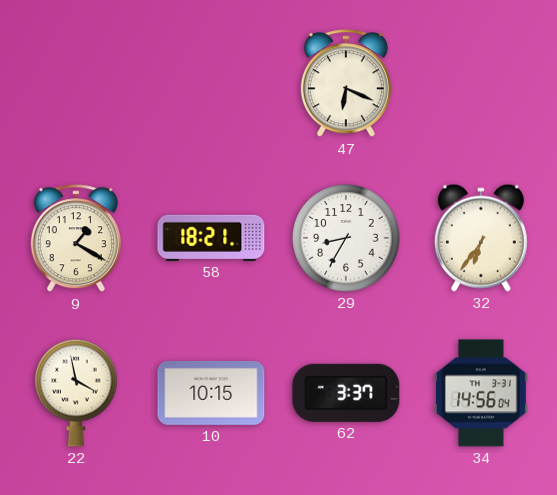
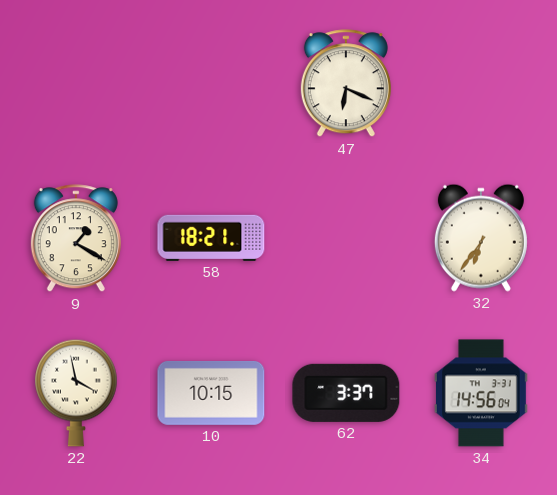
29: 8:35 -> none
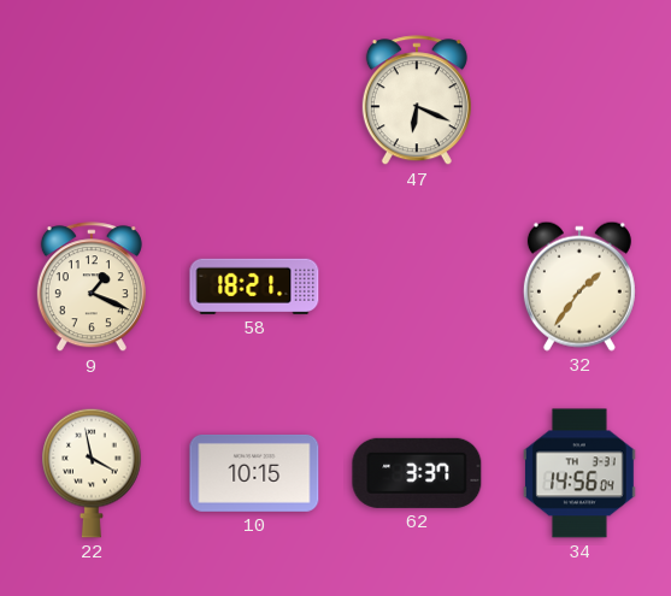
9: 1:20 -> 1:19
32: 6:36 -> 1:36
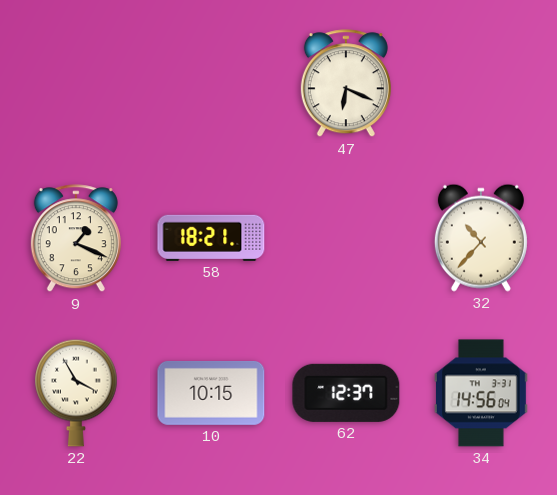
32: 1:36 -> 10:37
22: 3:58 -> 3:55
62: 3:37 -> 12:37
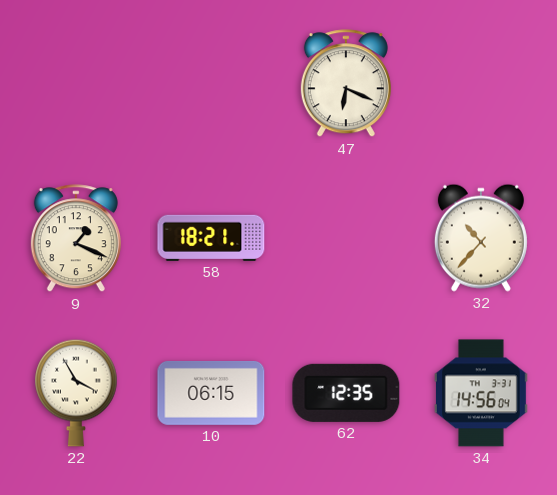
10: 10:15 -> 06:15
62: 12:37 -> 12:35
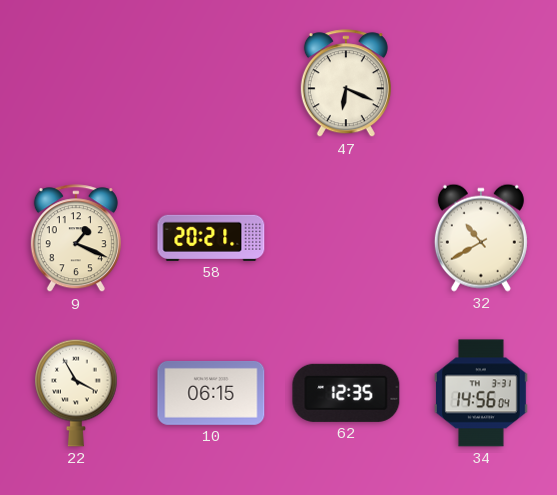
58: 18:21 -> 20:21
32: 10:37 -> 10:40
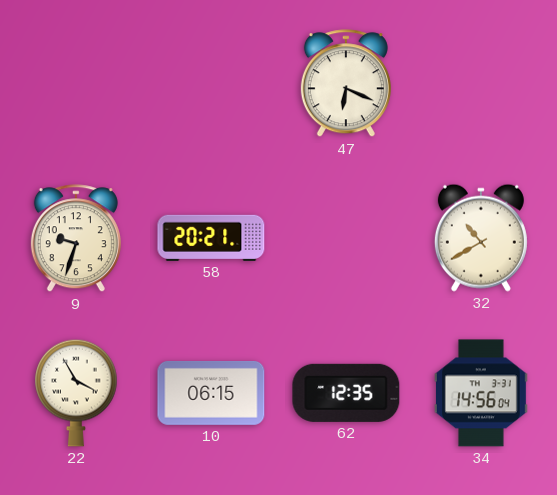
9: 1:19 -> 9:33
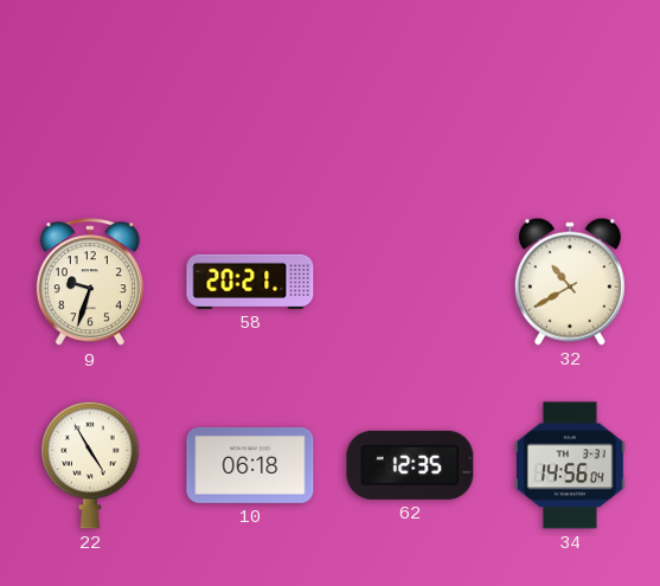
47: 6:19 -> none
22: 3:55 -> 4:55
10: 06:15 -> 06:18
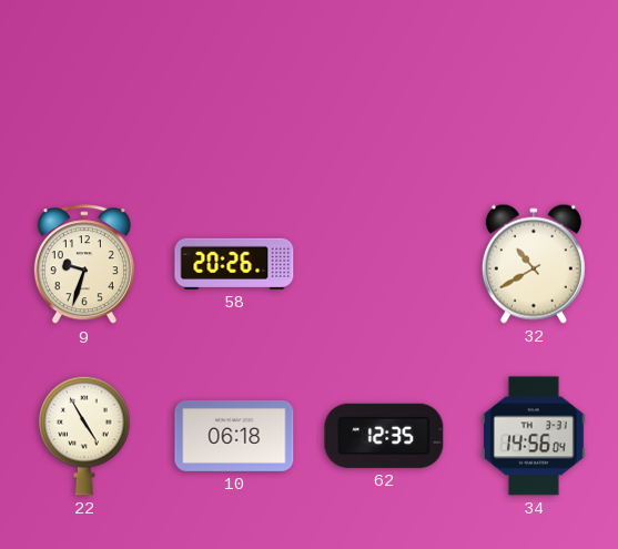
58: 20:21 -> 20:26
